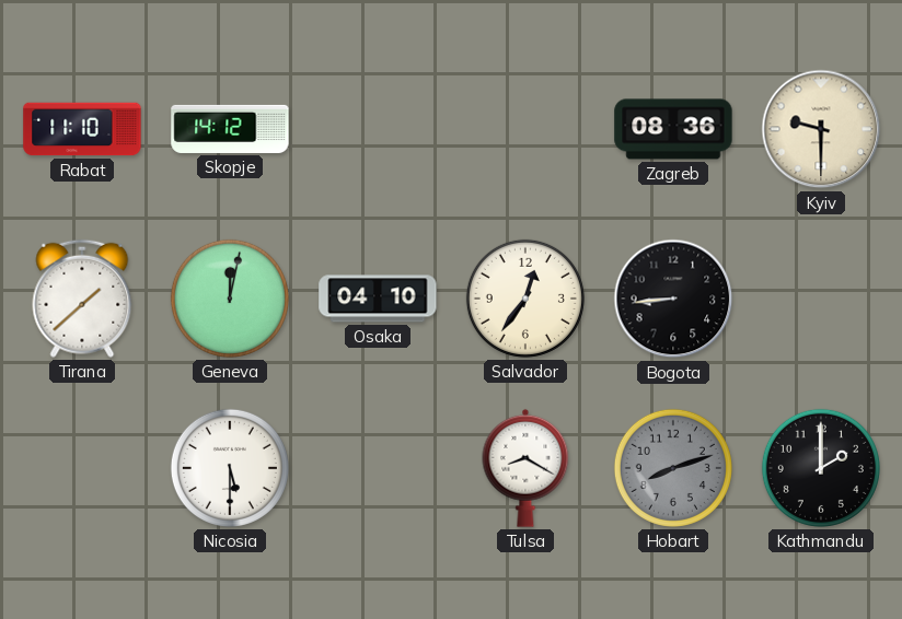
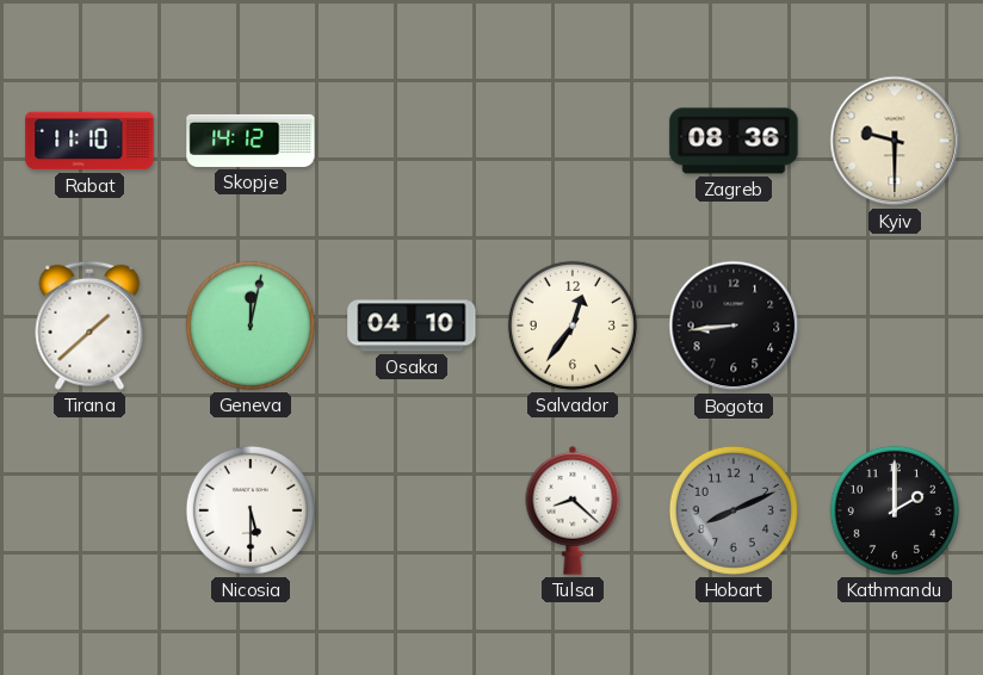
Tulsa: 8:20 -> 8:22
Hobart: 8:12 -> 8:11
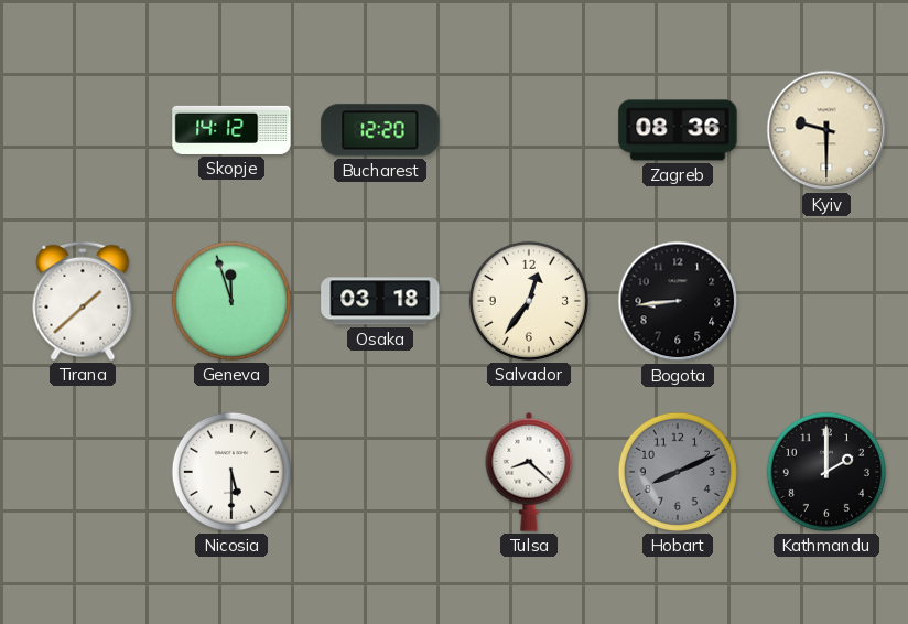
Rabat: 11:10 -> none
Bucharest: none -> 12:20
Geneva: 12:02 -> 11:57
Osaka: 04:10 -> 03:18
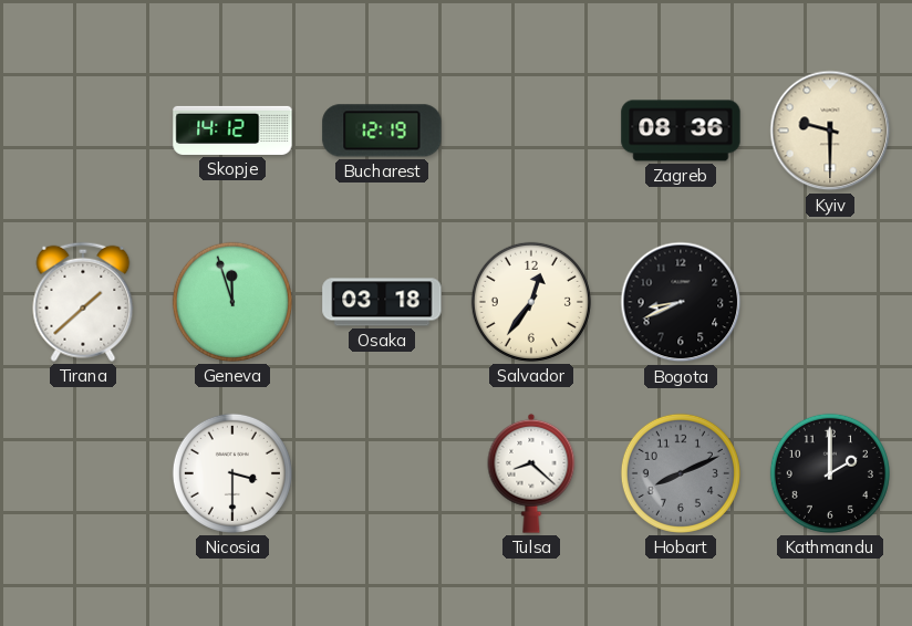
Bucharest: 12:20 -> 12:19
Bogota: 8:44 -> 8:41
Nicosia: 5:30 -> 3:30
